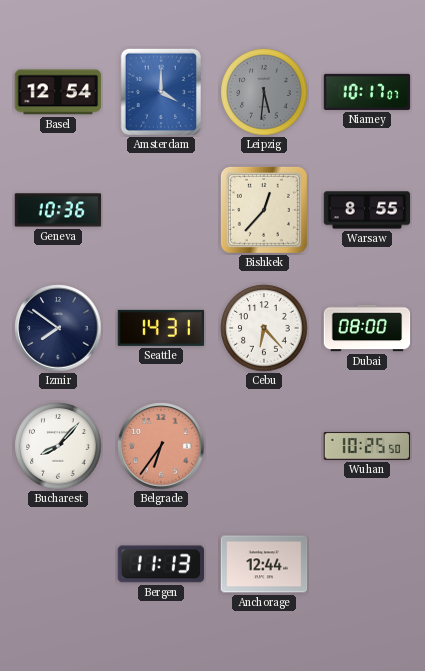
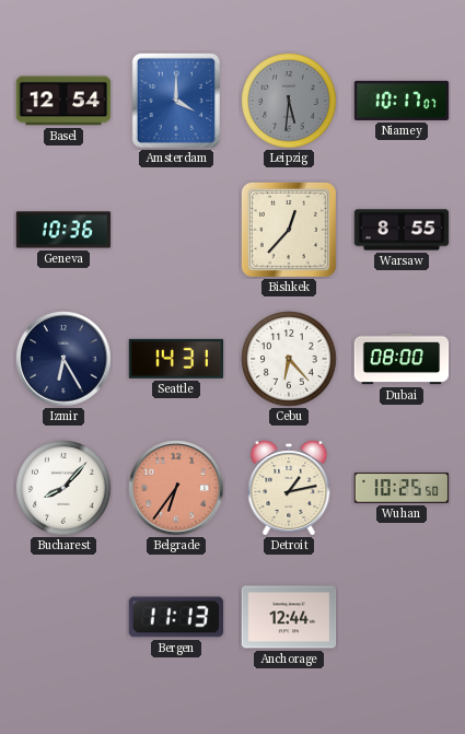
Izmir: 7:51 -> 6:25
Detroit: none -> 1:13
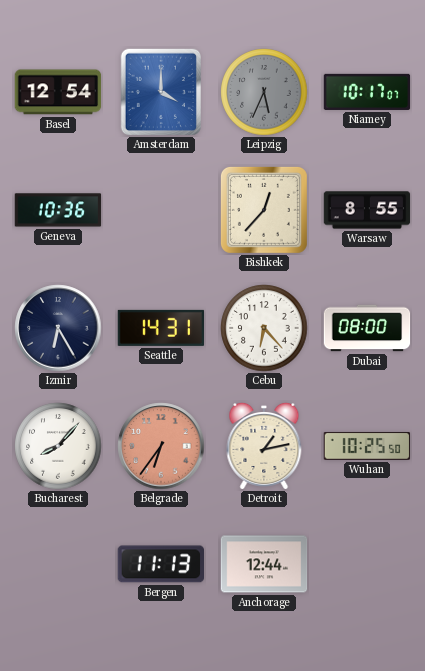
Leipzig: 5:31 -> 5:34
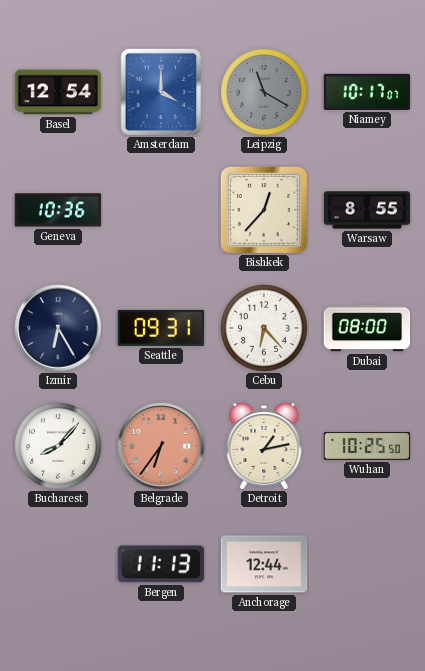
Leipzig: 5:34 -> 11:20
Seattle: 14:31 -> 09:31
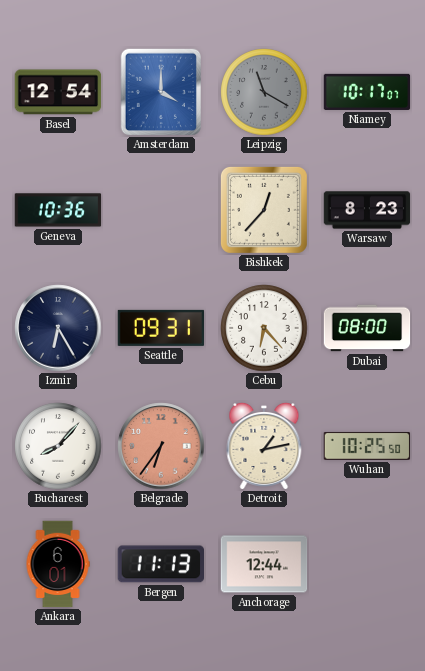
Warsaw: 8:55 -> 8:23
Ankara: none -> 6:01
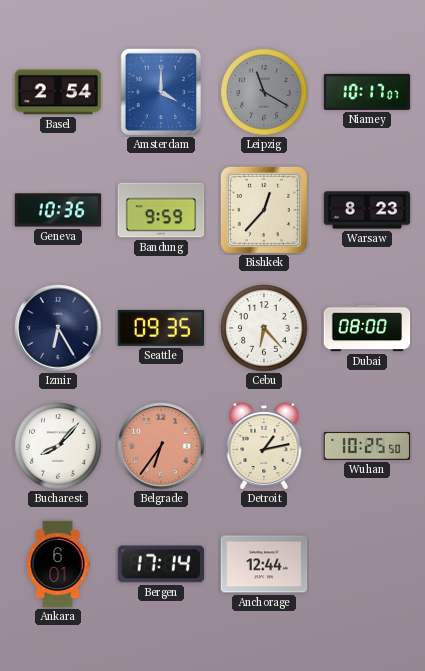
Basel: 12:54 -> 2:54
Bandung: none -> 9:59
Seattle: 09:31 -> 09:35
Bergen: 11:13 -> 17:14
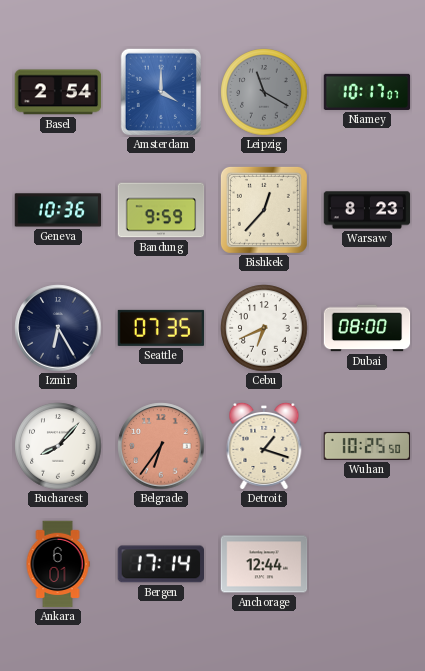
Seattle: 09:35 -> 07:35
Cebu: 6:23 -> 6:41
Detroit: 1:13 -> 1:18
